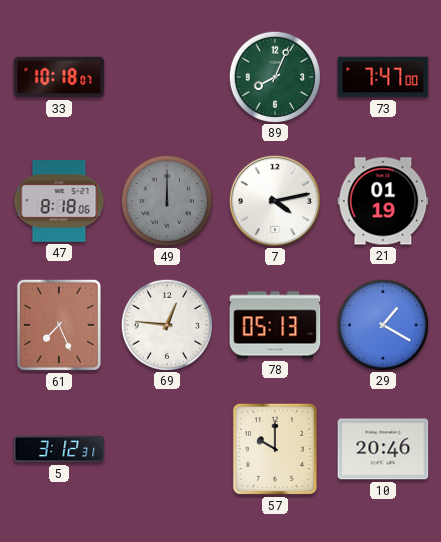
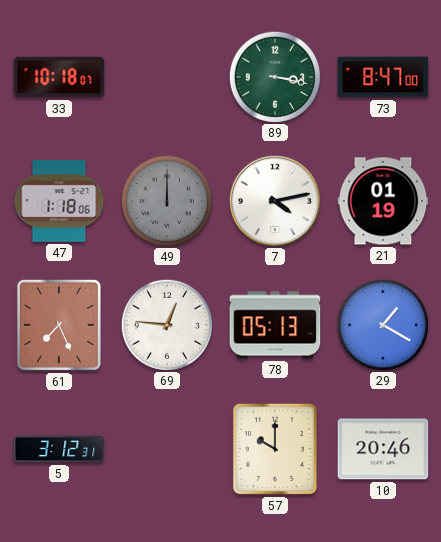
89: 8:04 -> 3:17
73: 7:47 -> 8:47
47: 8:18 -> 1:18
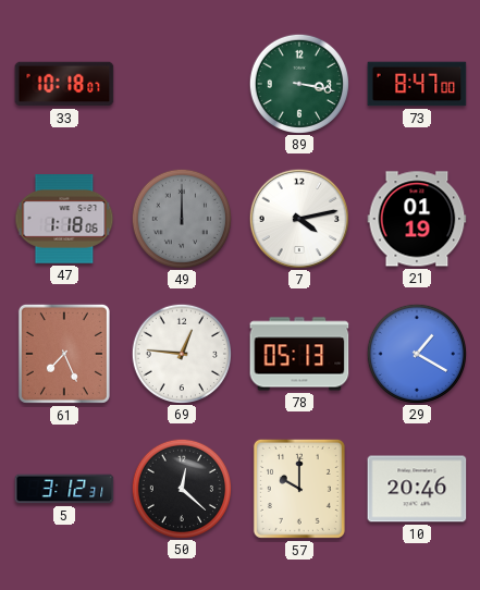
50: none -> 12:22
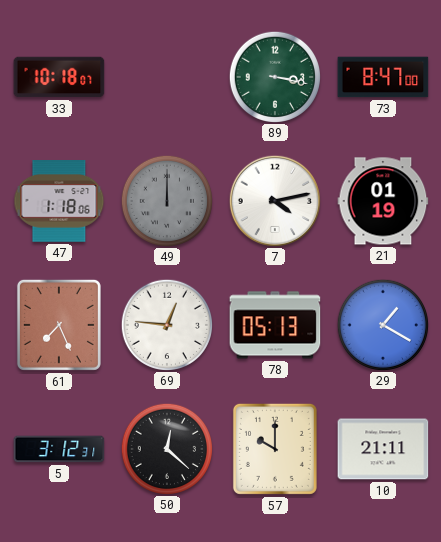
10: 20:46 -> 21:11
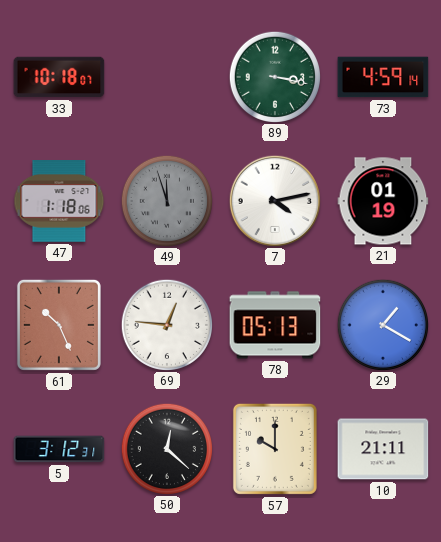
73: 8:47 -> 4:59
49: 12:00 -> 11:57
61: 7:26 -> 10:26
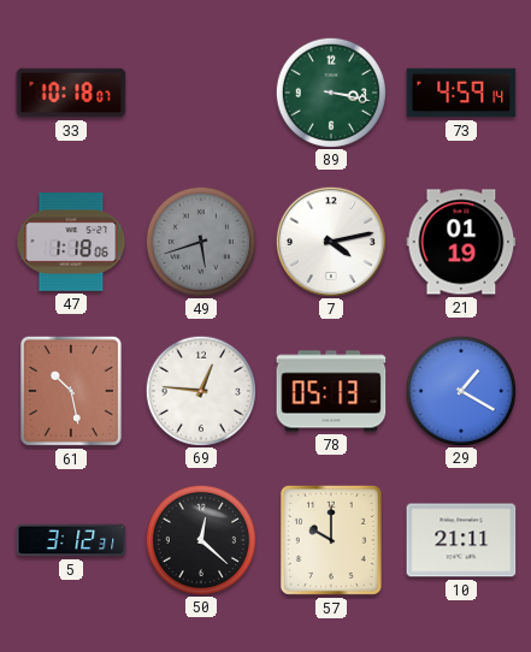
49: 11:57 -> 5:42
61: 10:26 -> 10:28
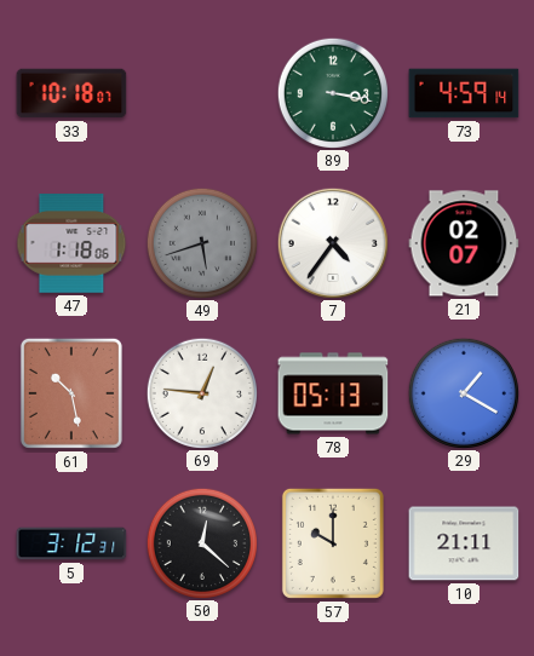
7: 4:13 -> 4:36
21: 01:19 -> 02:07
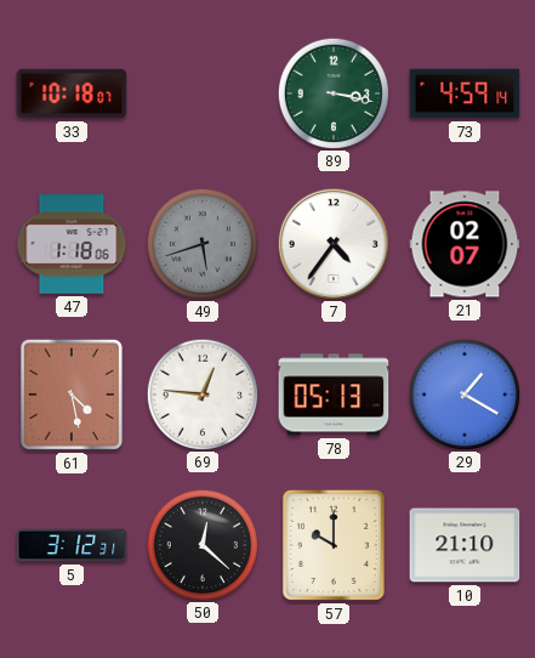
61: 10:28 -> 4:28
10: 21:11 -> 21:10
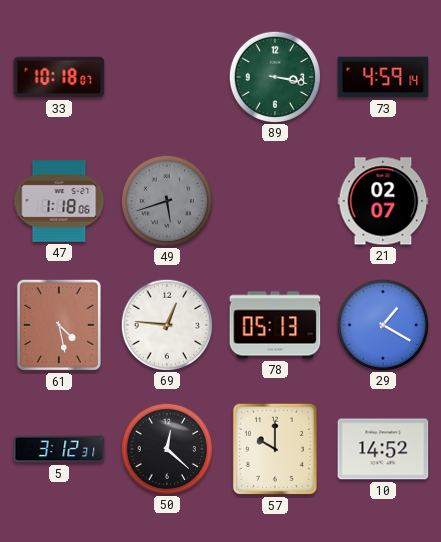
7: 4:36 -> none
10: 21:10 -> 14:52
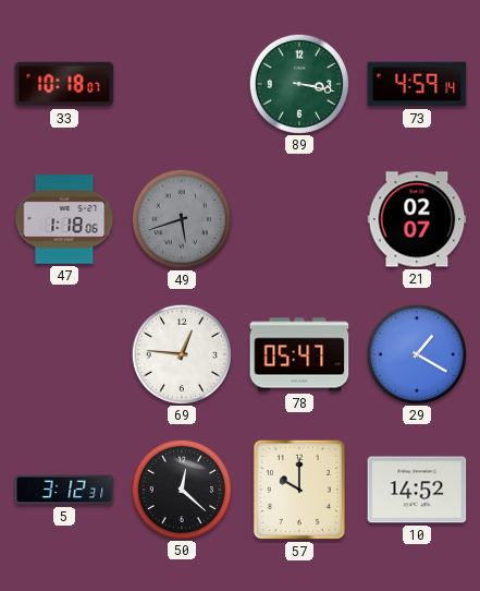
61: 4:28 -> none
78: 05:13 -> 05:47
